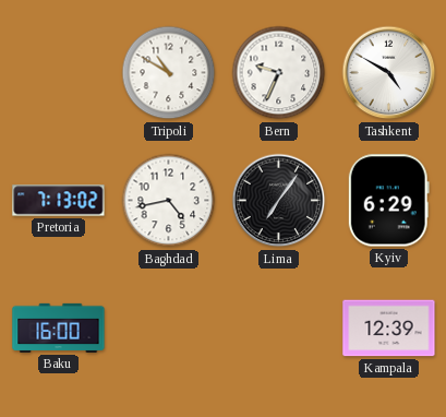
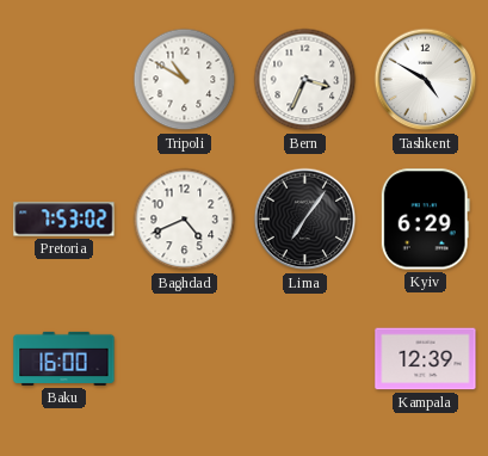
Bern: 9:34 -> 3:34
Pretoria: 7:13 -> 7:53
Baghdad: 4:43 -> 4:41
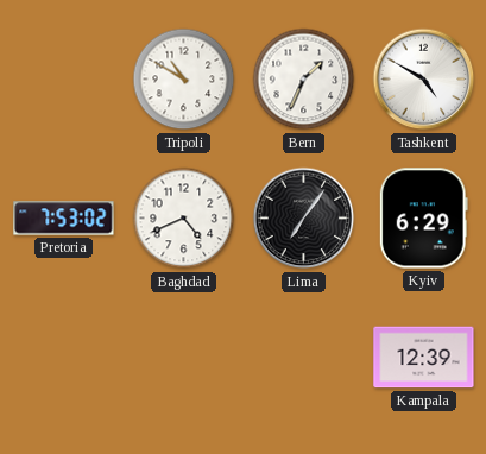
Bern: 3:34 -> 1:34
Baku: 16:00 -> none
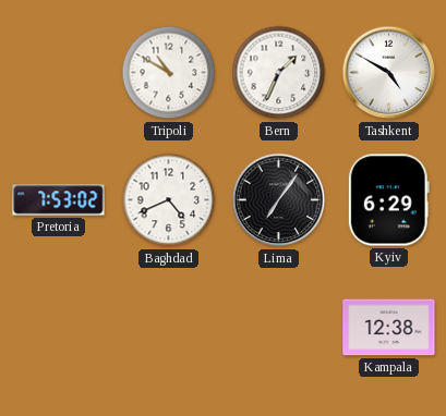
Kampala: 12:39 -> 12:38
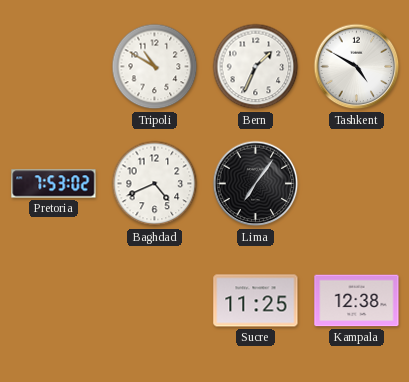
Kyiv: 6:29 -> none
Sucre: none -> 11:25
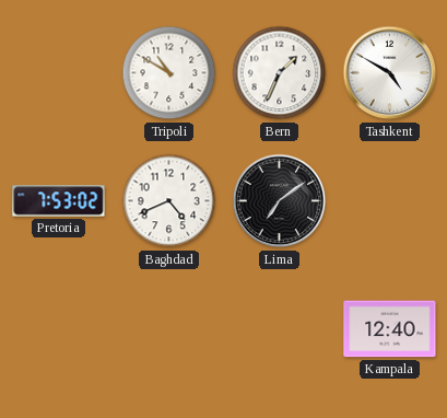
Lima: 7:06 -> 7:09
Sucre: 11:25 -> none
Kampala: 12:38 -> 12:40
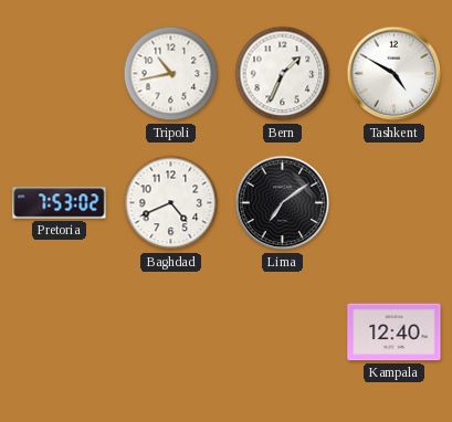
Tripoli: 10:50 -> 10:43
